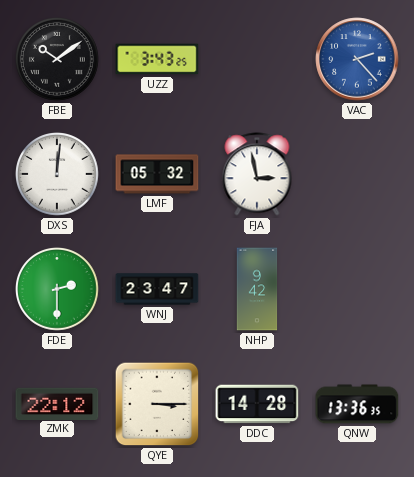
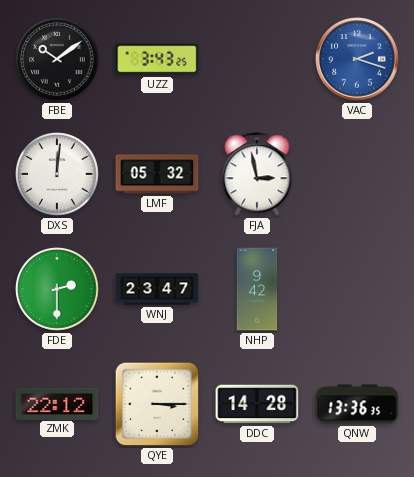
VAC: 2:23 -> 2:18
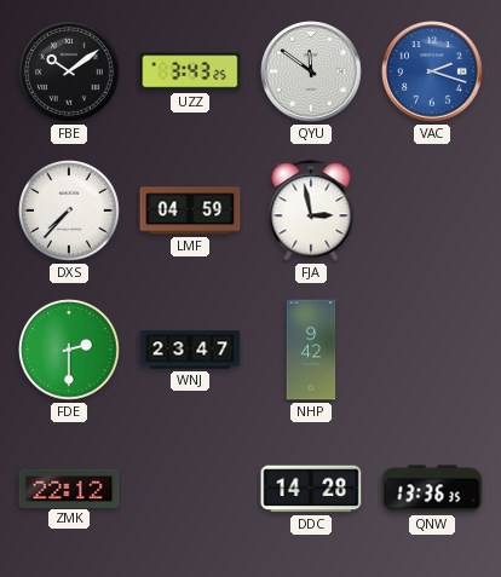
QYU: none -> 11:51
DXS: 12:01 -> 7:37
LMF: 05:32 -> 04:59
QYE: 3:15 -> none
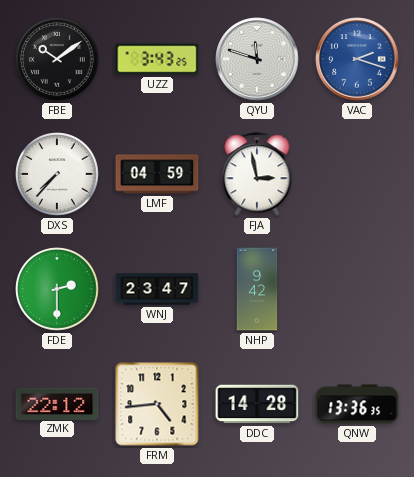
QYU: 11:51 -> 11:48
FRM: none -> 4:44
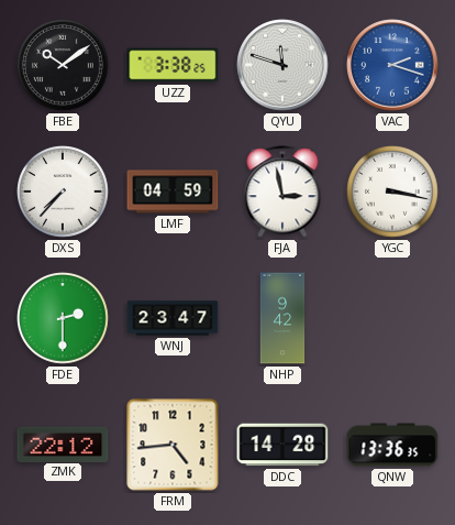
UZZ: 3:43 -> 3:38
YGC: none -> 3:17
